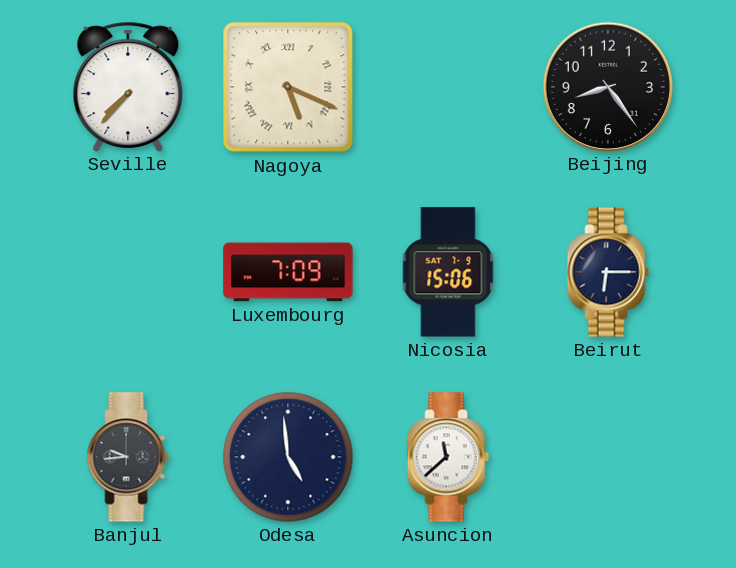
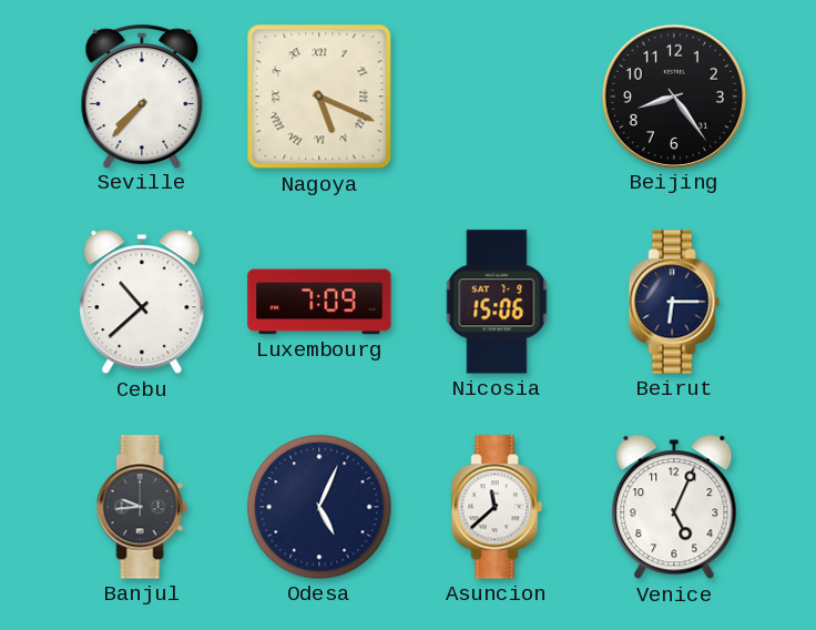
Cebu: none -> 10:38
Odesa: 4:59 -> 5:04
Venice: none -> 5:04
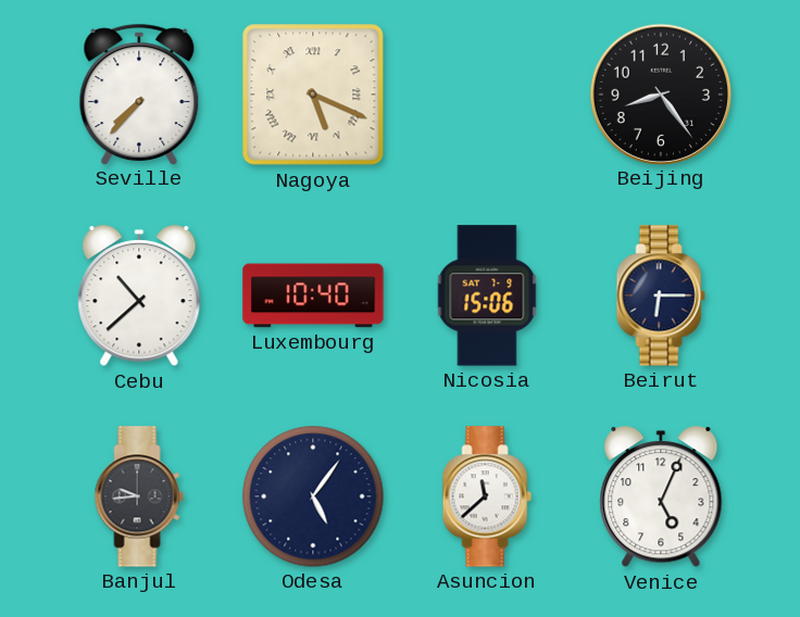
Luxembourg: 7:09 -> 10:40
Odesa: 5:04 -> 5:06
